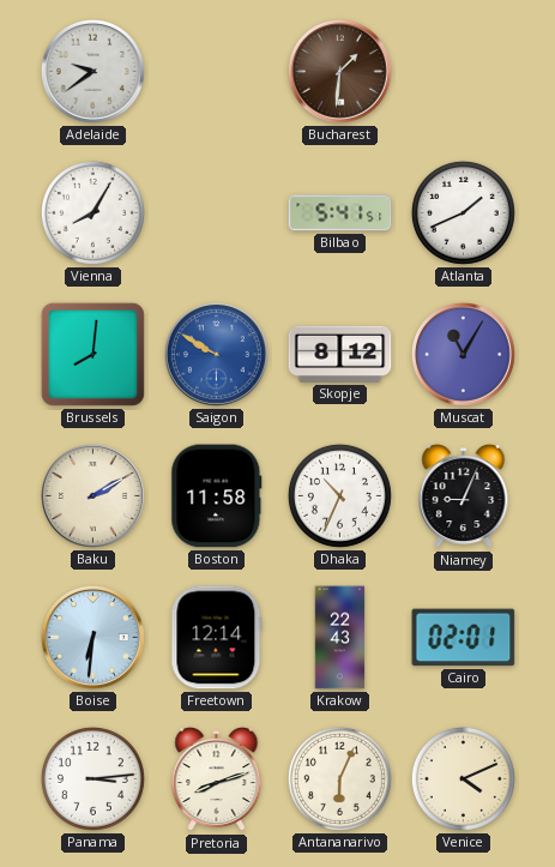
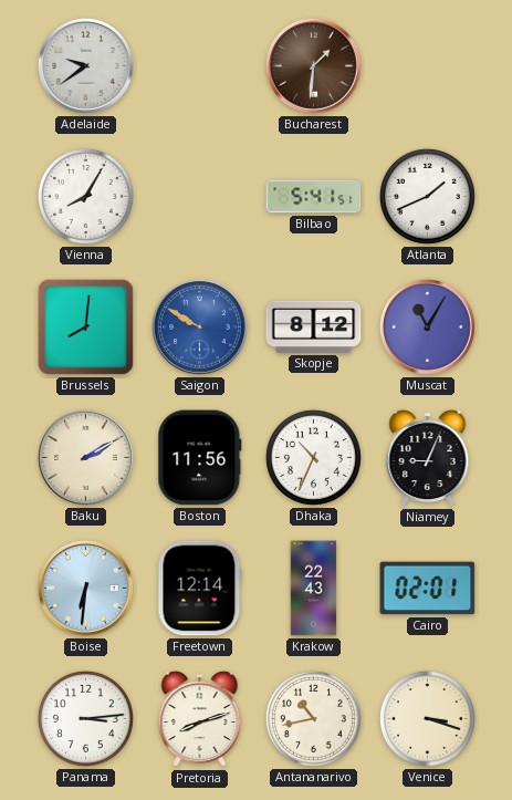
Boston: 11:58 -> 11:56
Antananarivo: 6:04 -> 10:43
Venice: 4:11 -> 3:18
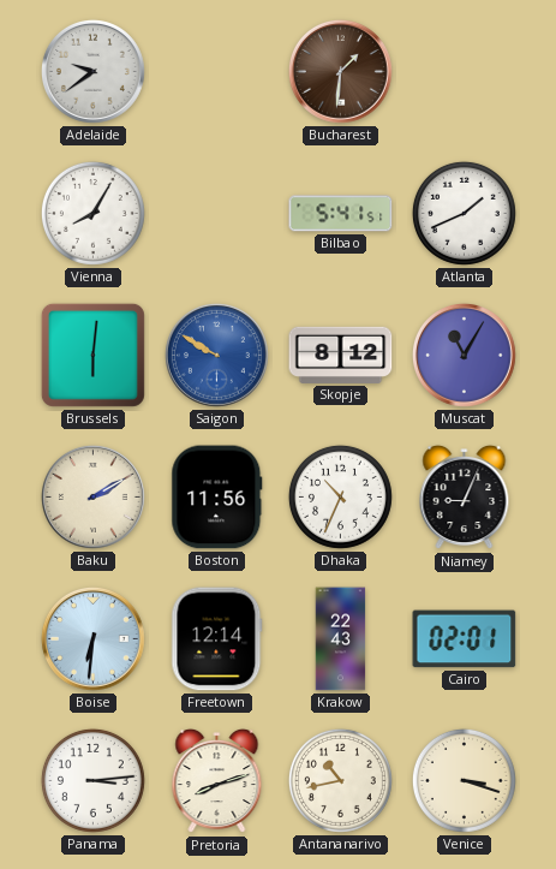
Brussels: 8:01 -> 6:01
